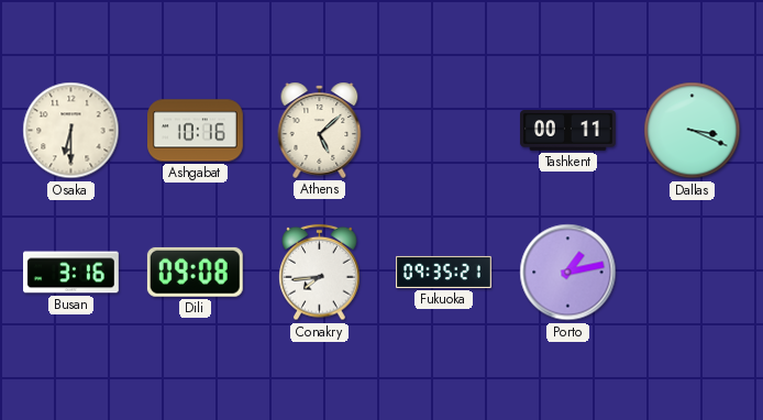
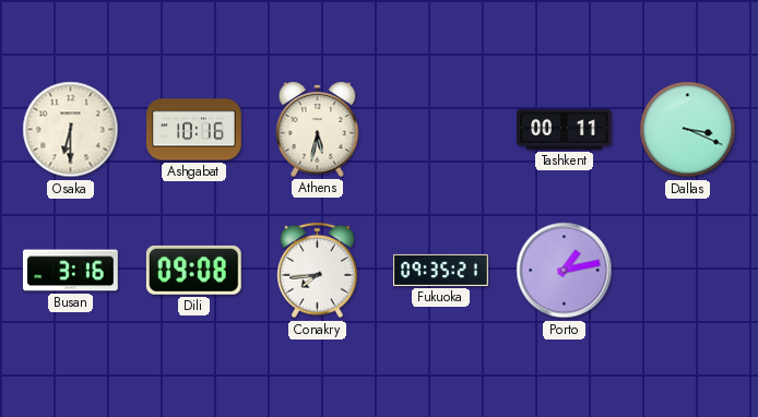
Athens: 5:08 -> 5:32
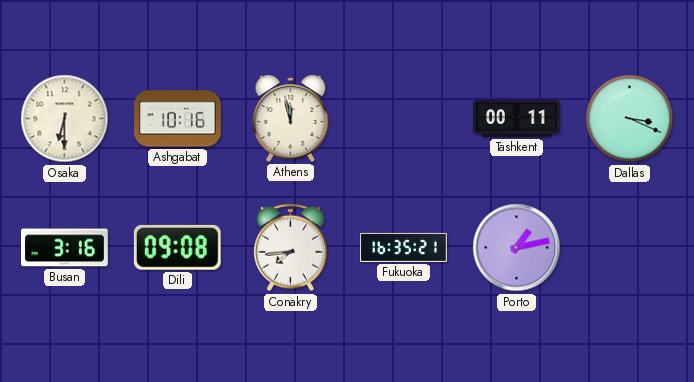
Athens: 5:32 -> 11:58
Fukuoka: 09:35 -> 16:35
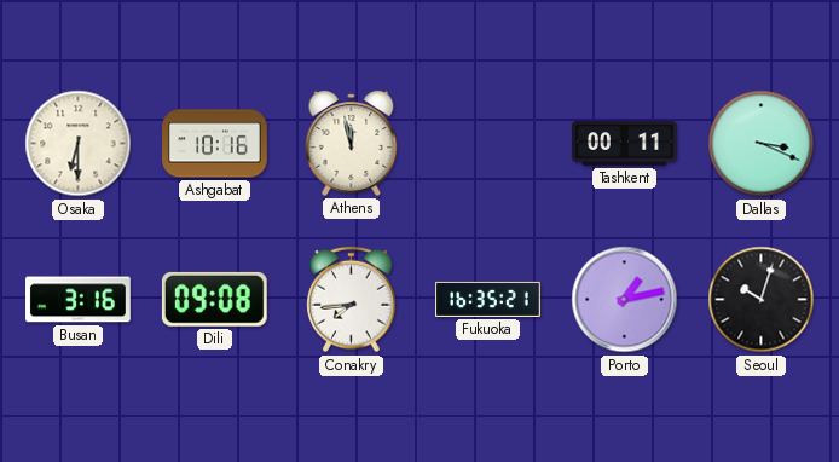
Seoul: none -> 10:03
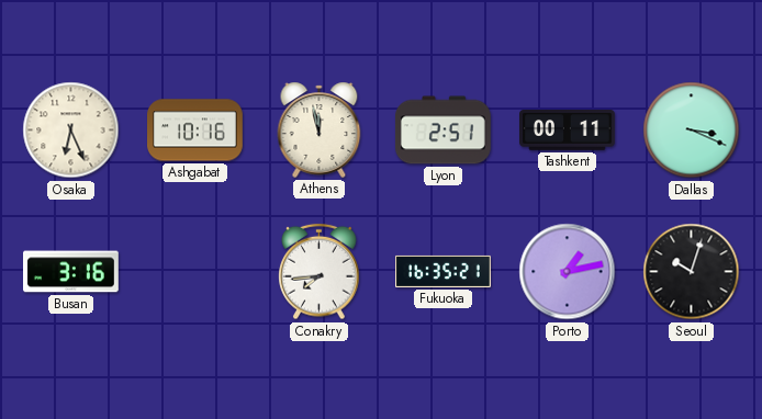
Osaka: 6:30 -> 6:26
Lyon: none -> 2:51
Dili: 09:08 -> none
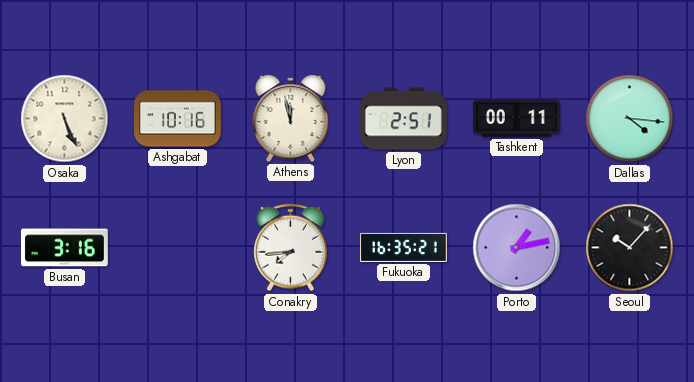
Osaka: 6:26 -> 5:26
Dallas: 3:19 -> 4:16
Seoul: 10:03 -> 10:07
